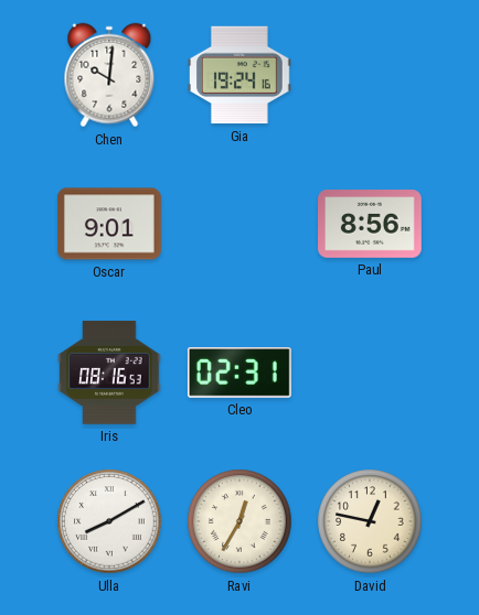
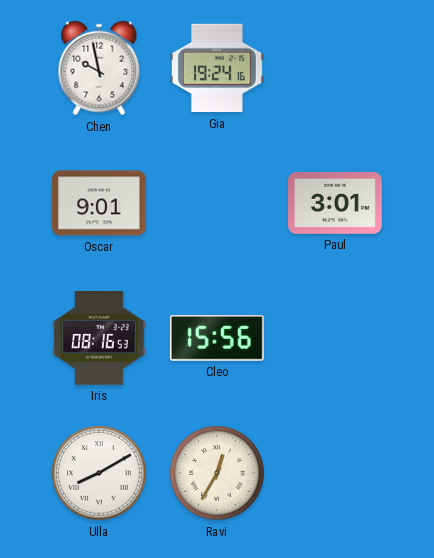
Chen: 10:01 -> 9:58
Paul: 8:56 -> 3:01
Cleo: 02:31 -> 15:56
David: 12:47 -> none
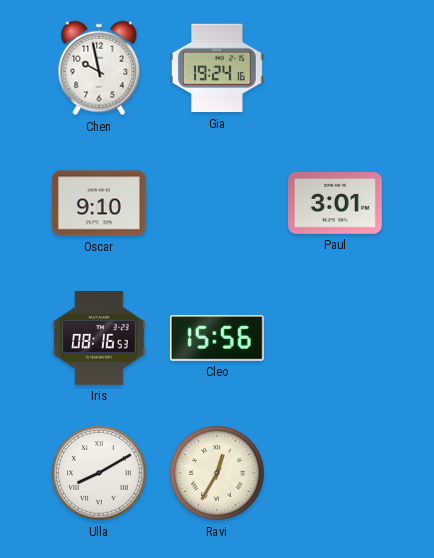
Oscar: 9:01 -> 9:10
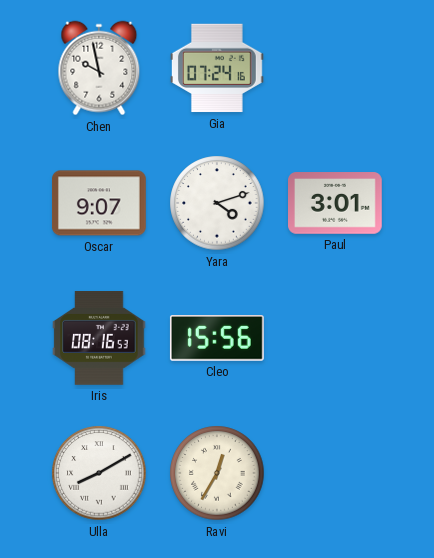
Gia: 19:24 -> 07:24
Oscar: 9:10 -> 9:07
Yara: none -> 4:12
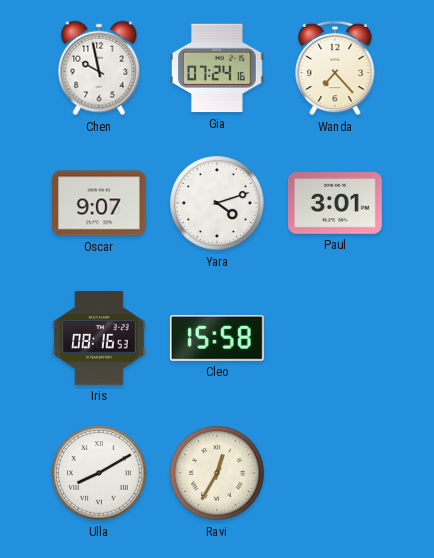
Wanda: none -> 7:23
Cleo: 15:56 -> 15:58
